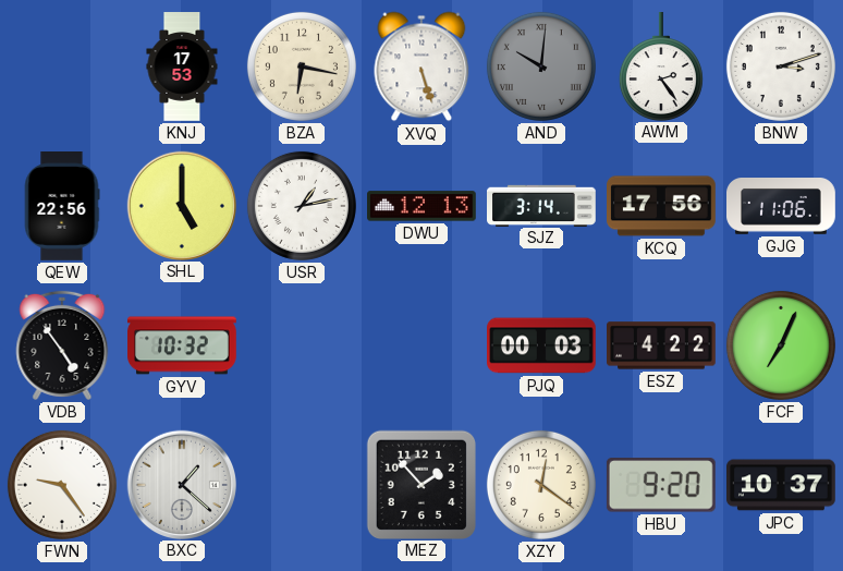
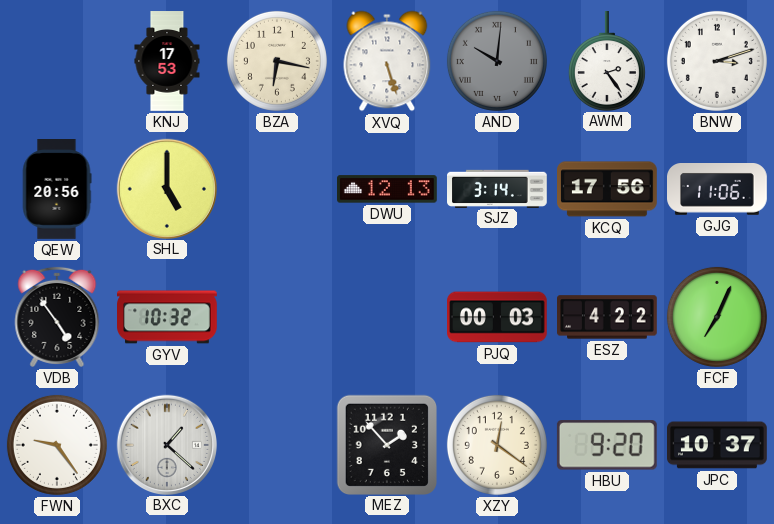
QEW: 22:56 -> 20:56
USR: 1:13 -> none
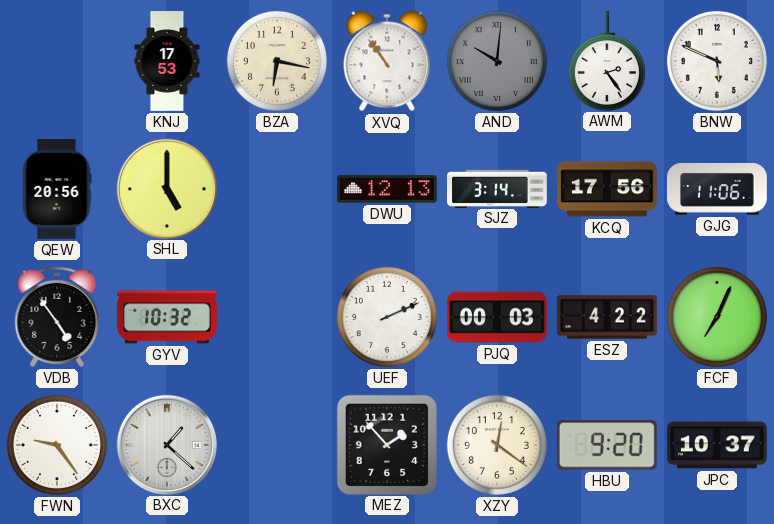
XVQ: 5:27 -> 10:54
BNW: 3:12 -> 5:49
UEF: none -> 2:11
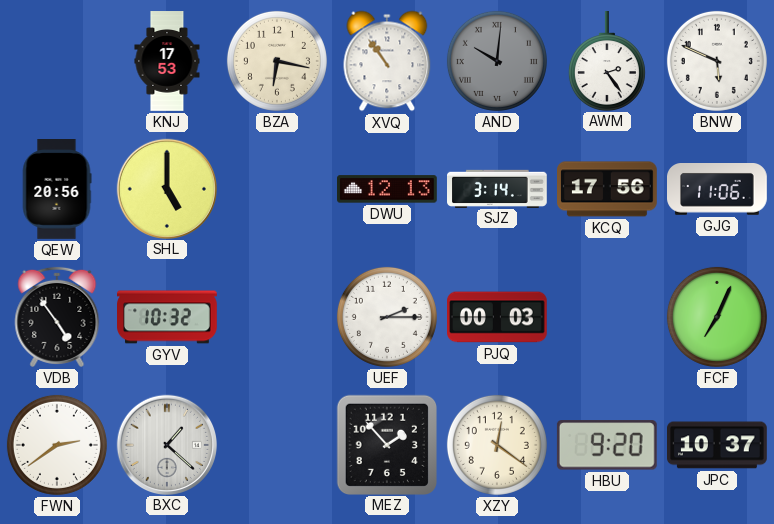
UEF: 2:11 -> 2:15
ESZ: 4:22 -> none
FWN: 9:24 -> 2:39
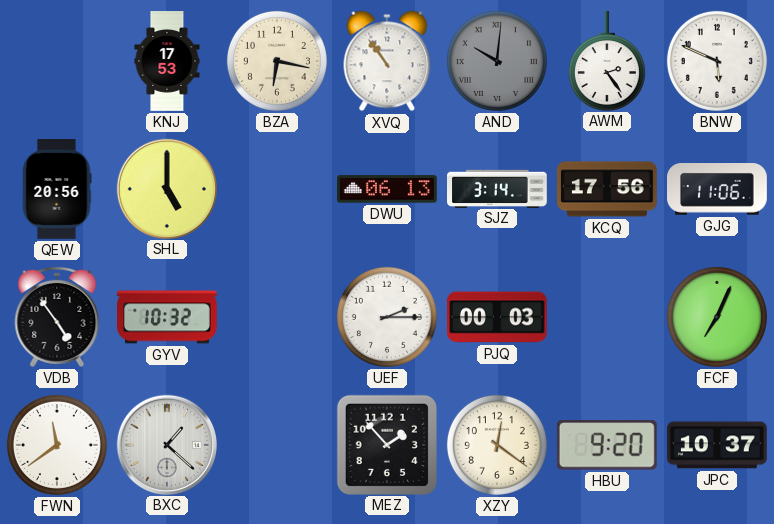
DWU: 12:13 -> 06:13
FWN: 2:39 -> 11:39
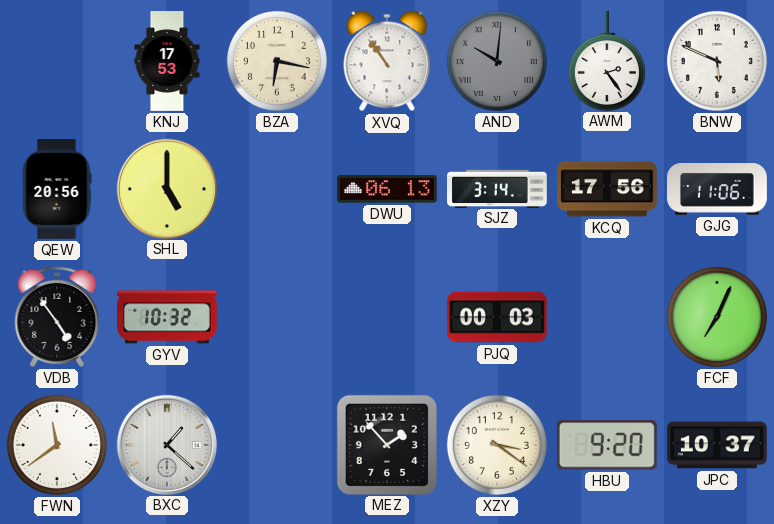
UEF: 2:15 -> none
XZY: 12:21 -> 3:21
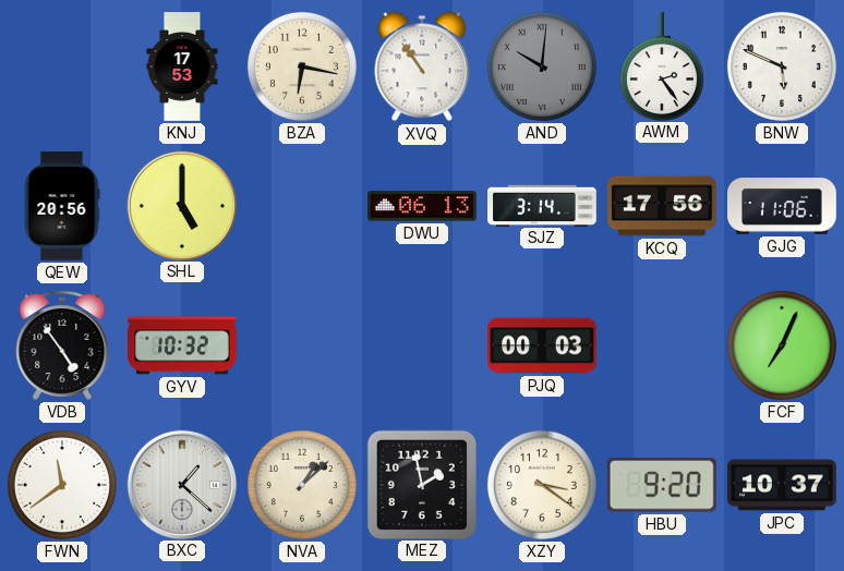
NVA: none -> 1:08
MEZ: 1:53 -> 1:58
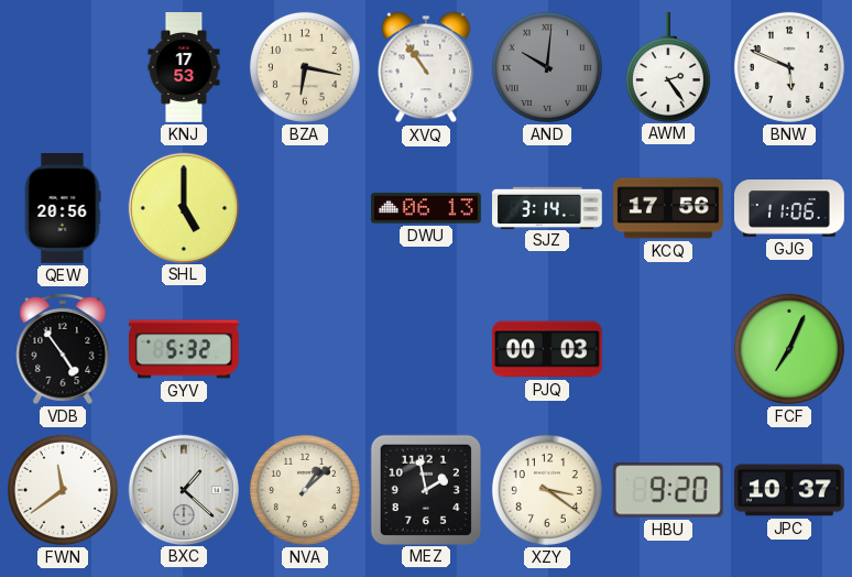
GYV: 10:32 -> 5:32
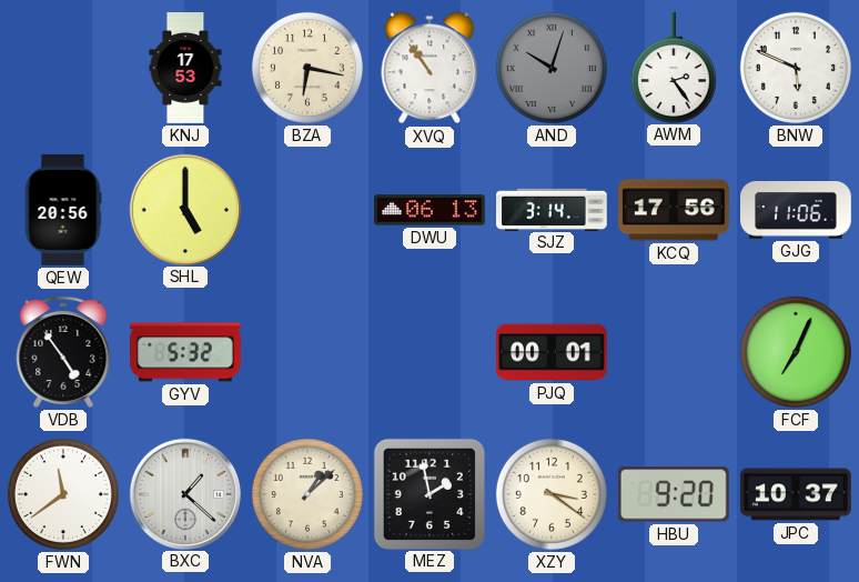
AND: 10:01 -> 10:03
PJQ: 00:03 -> 00:01
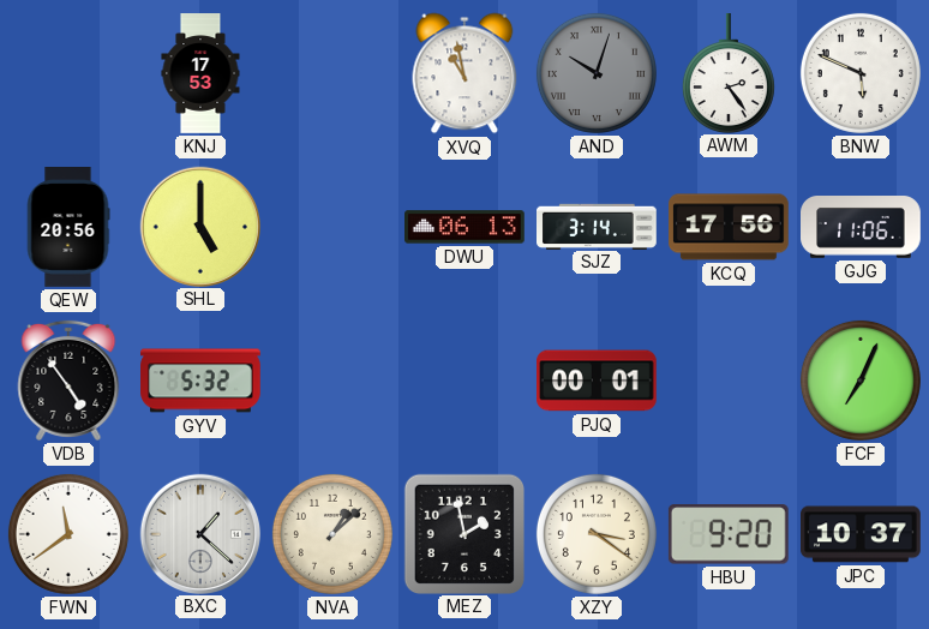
BZA: 6:17 -> none
XVQ: 10:54 -> 10:58
